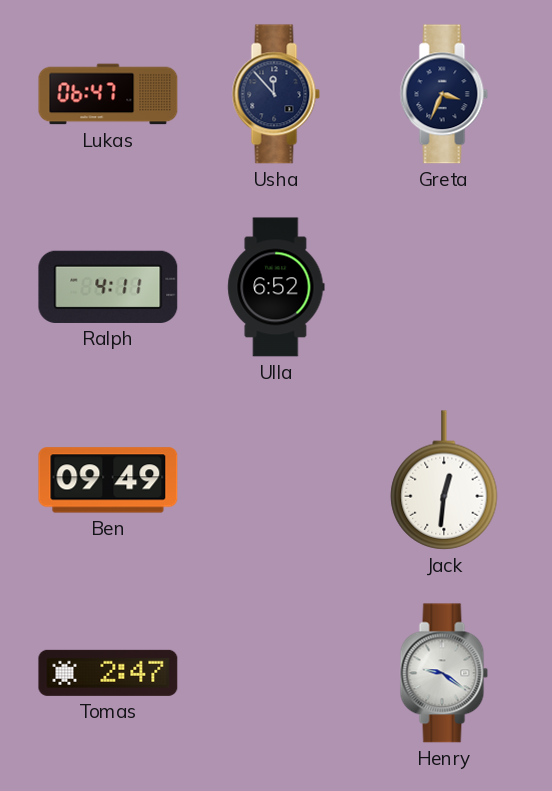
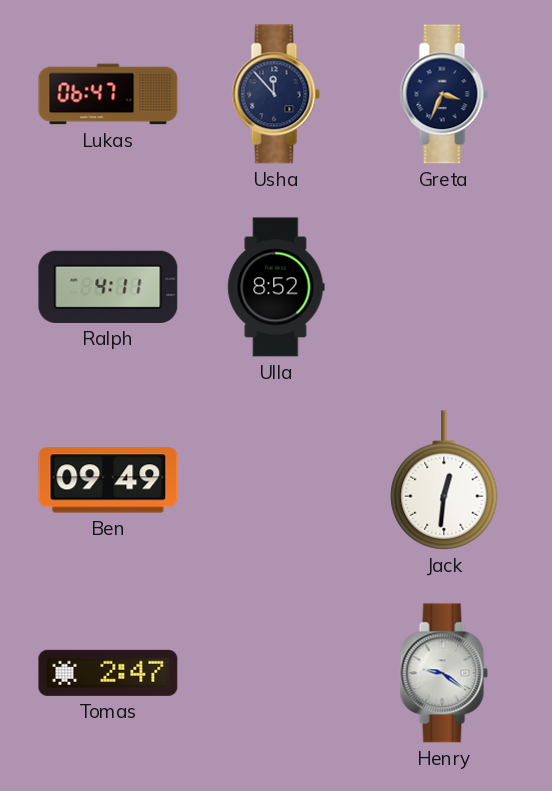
Ulla: 6:52 -> 8:52
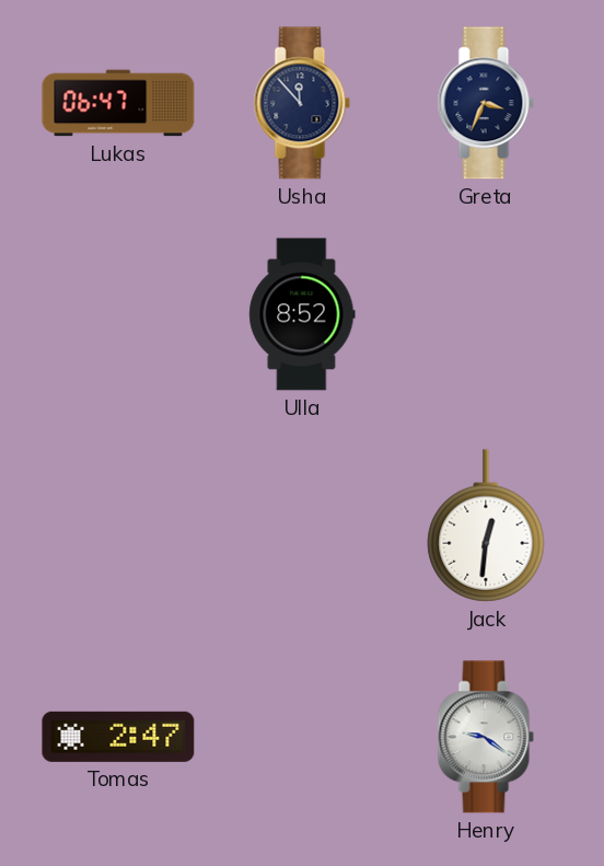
Ralph: 4:11 -> none
Ben: 09:49 -> none
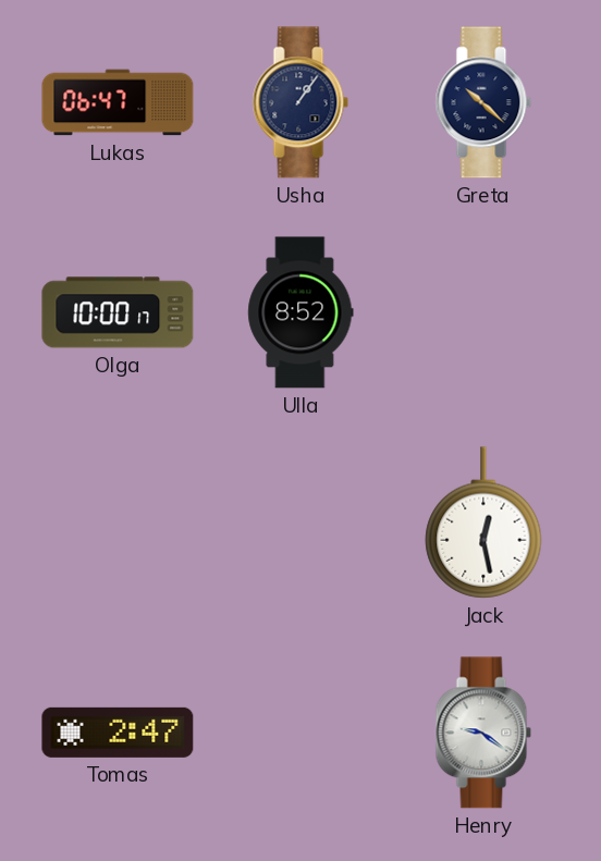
Usha: 11:53 -> 1:06
Greta: 3:34 -> 10:22
Olga: none -> 10:00
Jack: 12:31 -> 12:28
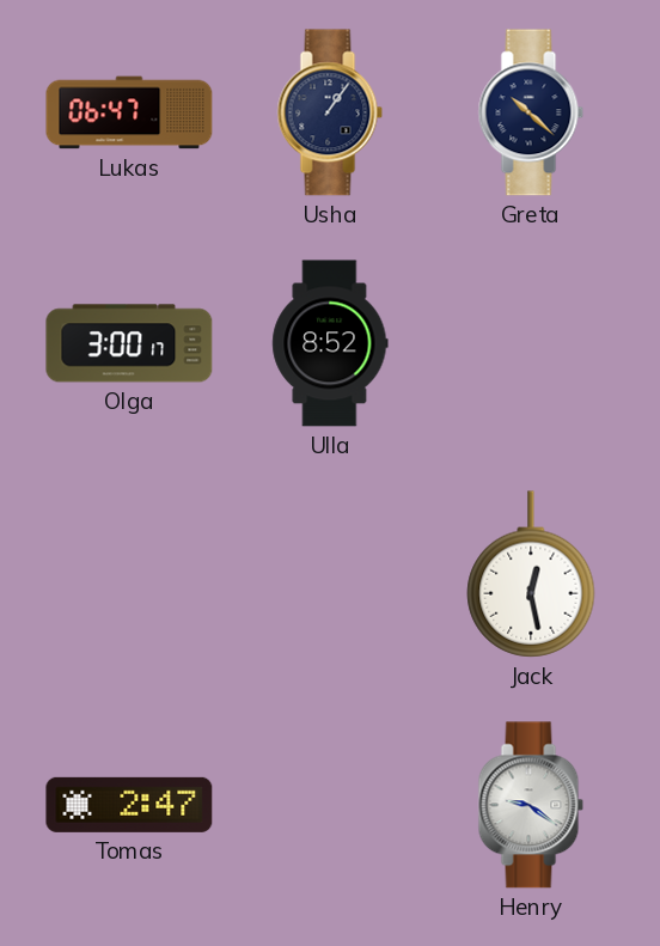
Olga: 10:00 -> 3:00
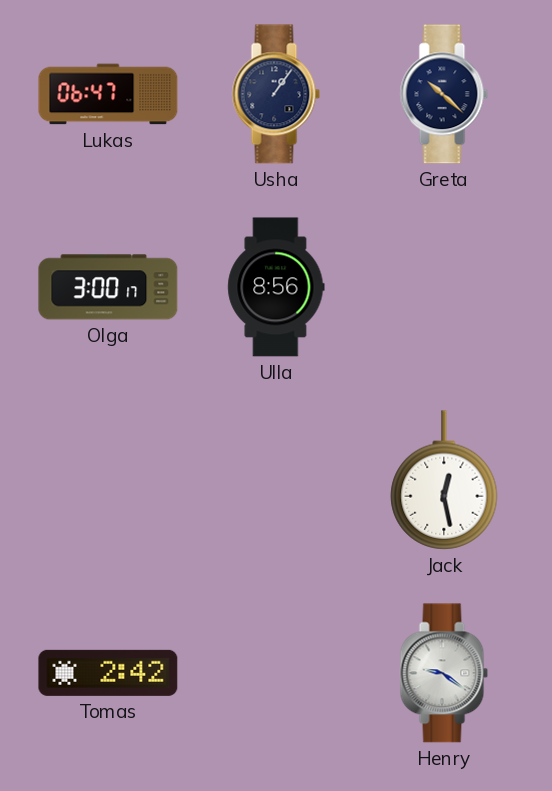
Ulla: 8:52 -> 8:56
Tomas: 2:47 -> 2:42
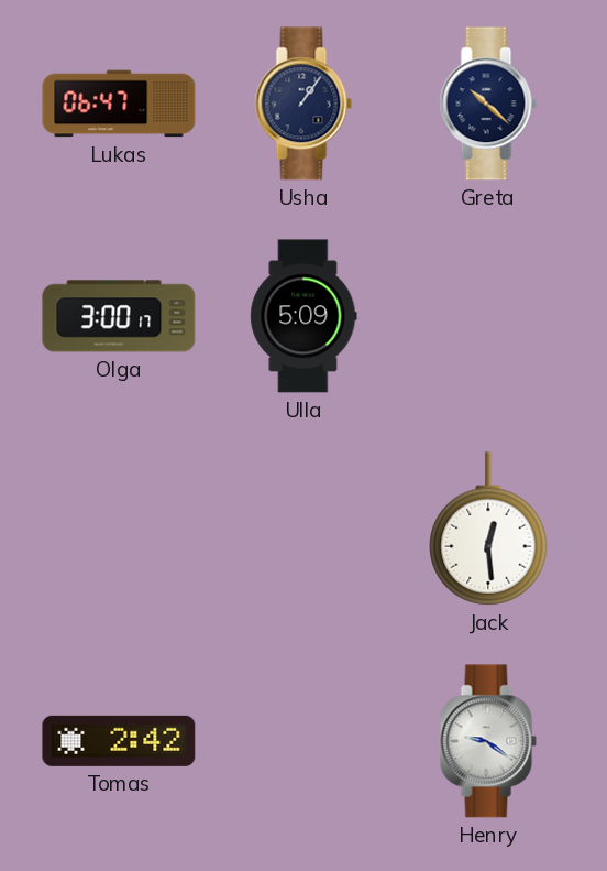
Ulla: 8:56 -> 5:09
Jack: 12:28 -> 12:29
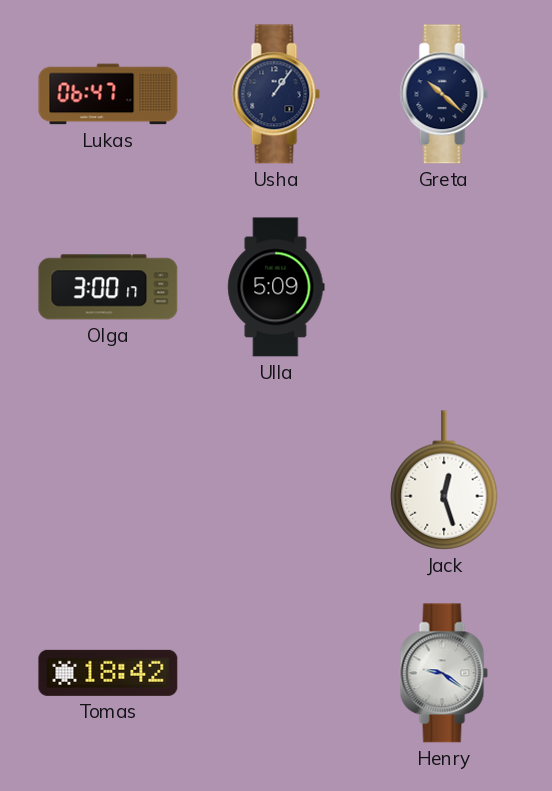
Jack: 12:29 -> 12:27
Tomas: 2:42 -> 18:42
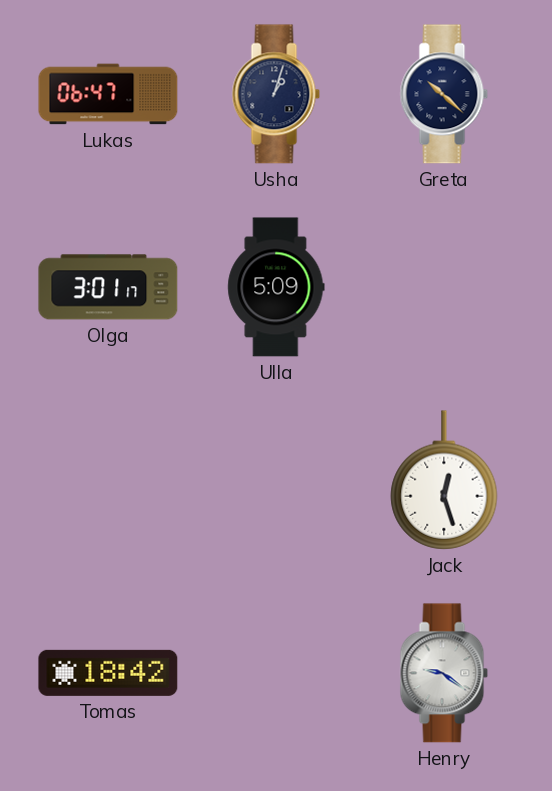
Usha: 1:06 -> 1:03
Olga: 3:00 -> 3:01
